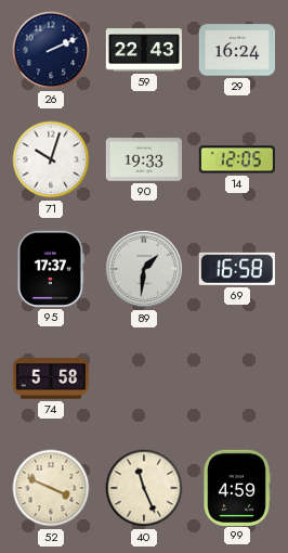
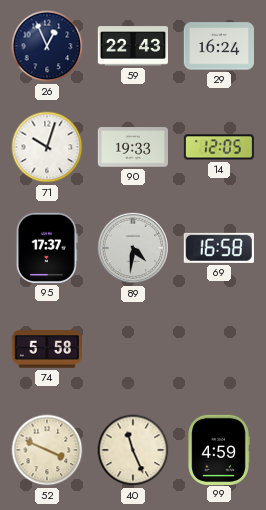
26: 2:11 -> 12:56
89: 1:31 -> 4:31
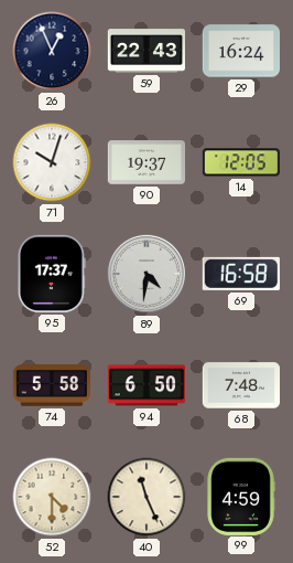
90: 19:33 -> 19:37
94: none -> 6:50
68: none -> 7:48
52: 3:49 -> 4:30
